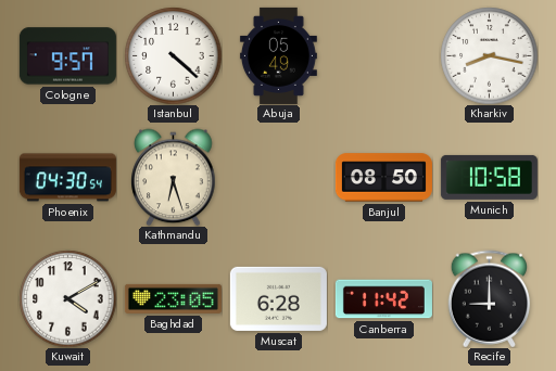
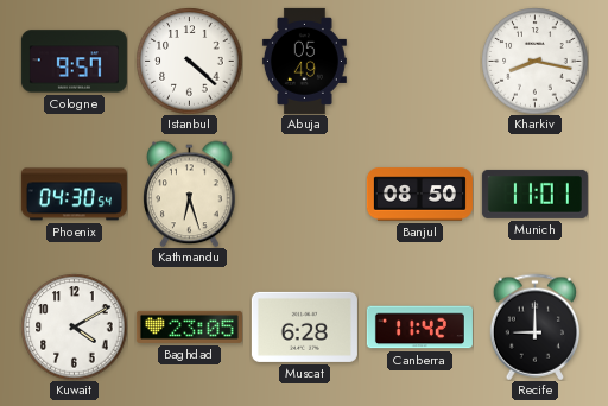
Munich: 10:58 -> 11:01
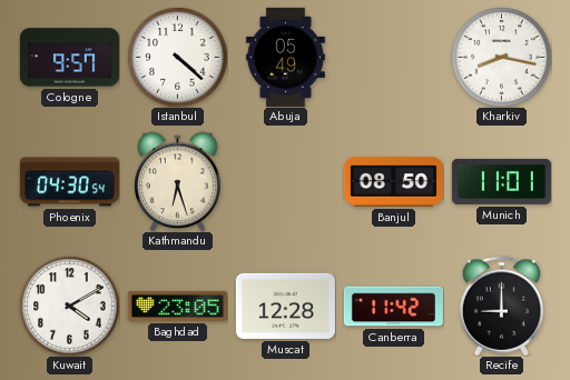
Muscat: 6:28 -> 12:28
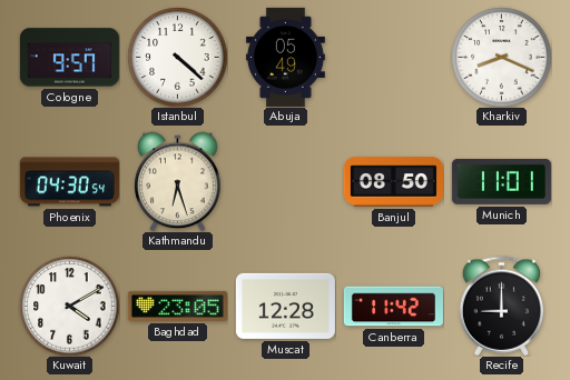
Kharkiv: 8:17 -> 8:19
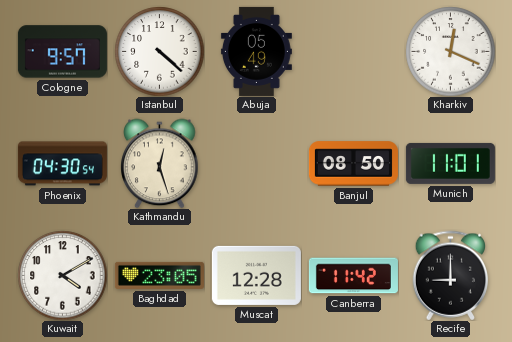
Kharkiv: 8:19 -> 12:19
Kathmandu: 6:27 -> 12:27
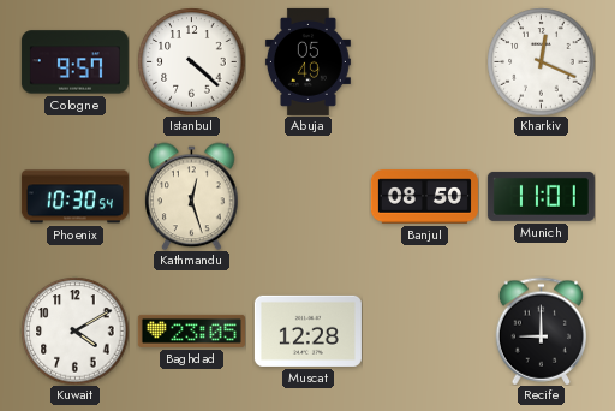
Phoenix: 04:30 -> 10:30
Canberra: 11:42 -> none
